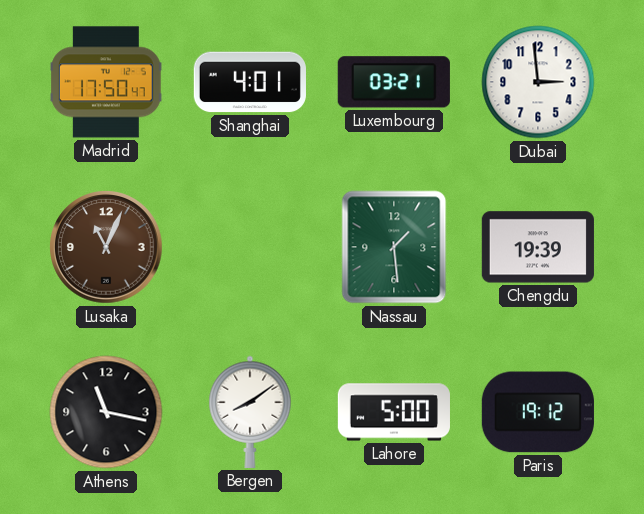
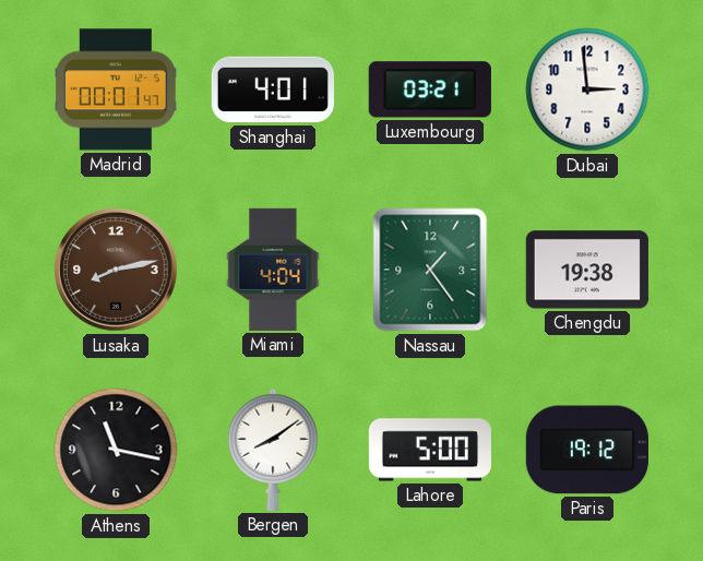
Madrid: 17:50 -> 00:01
Lusaka: 11:04 -> 8:13
Miami: none -> 4:04
Nassau: 1:29 -> 1:24
Chengdu: 19:39 -> 19:38
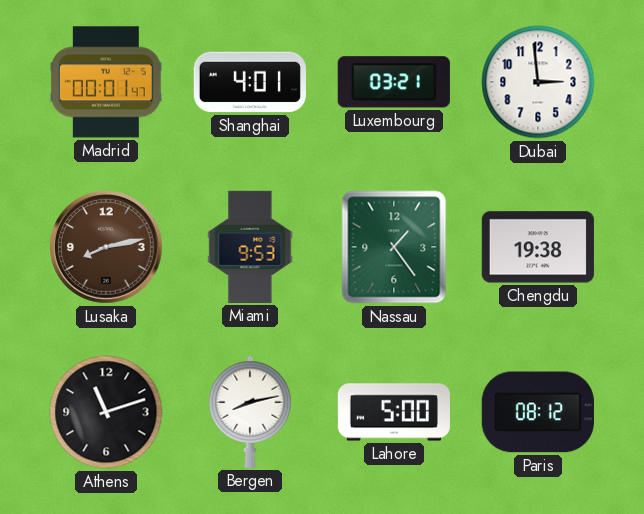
Miami: 4:04 -> 9:53
Athens: 11:17 -> 11:12
Bergen: 8:09 -> 8:13
Paris: 19:12 -> 08:12
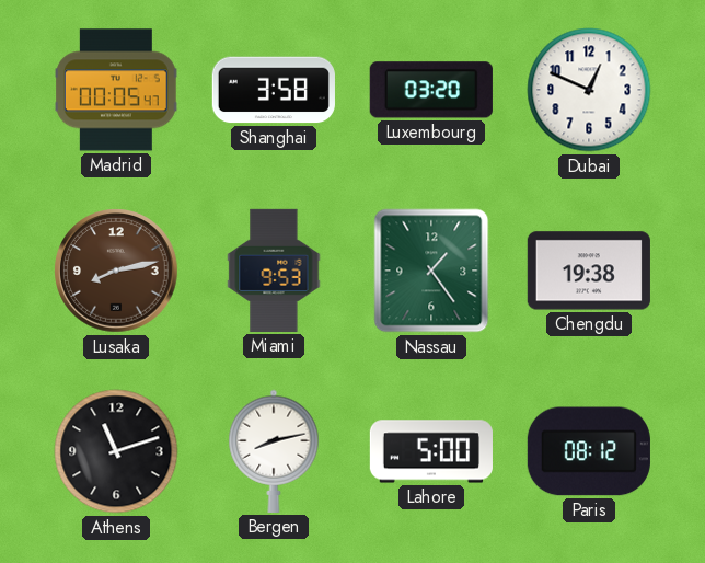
Madrid: 00:01 -> 00:05
Shanghai: 4:01 -> 3:58
Luxembourg: 03:21 -> 03:20
Dubai: 2:59 -> 12:49
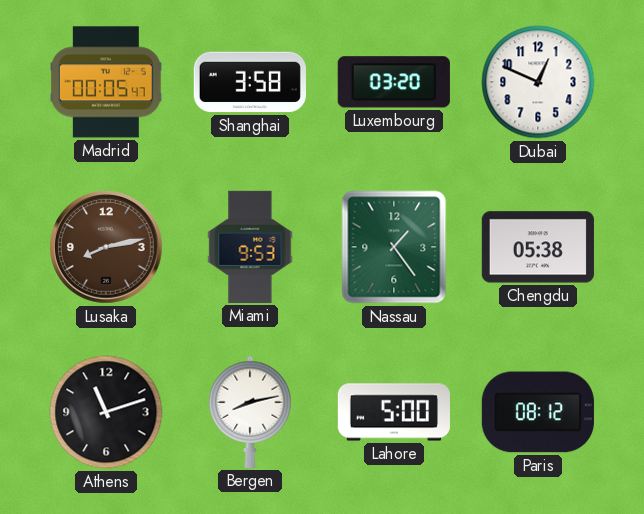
Chengdu: 19:38 -> 05:38
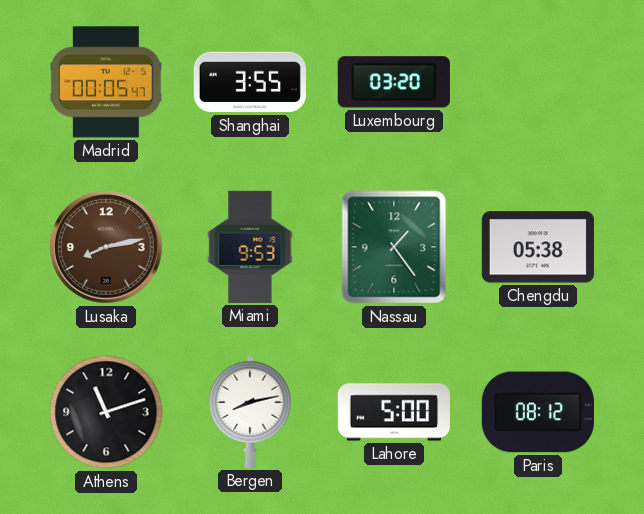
Shanghai: 3:58 -> 3:55
Dubai: 12:49 -> none
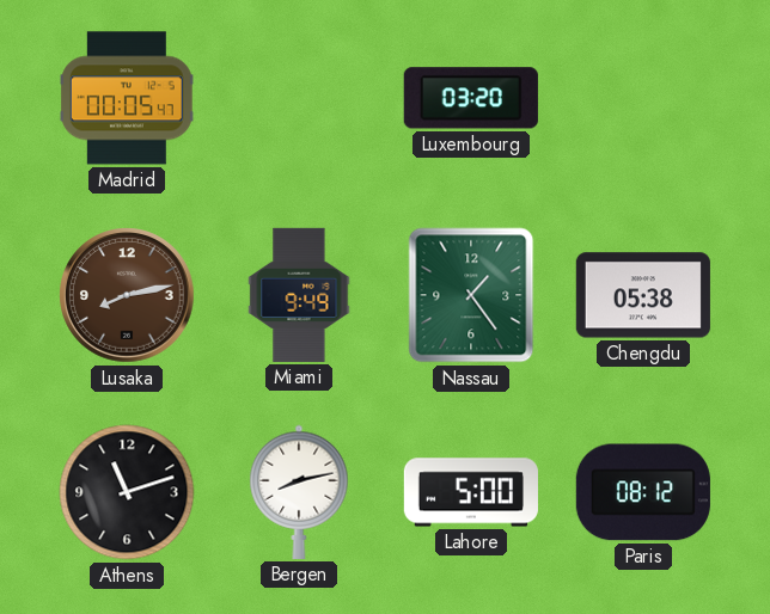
Shanghai: 3:55 -> none
Miami: 9:53 -> 9:49
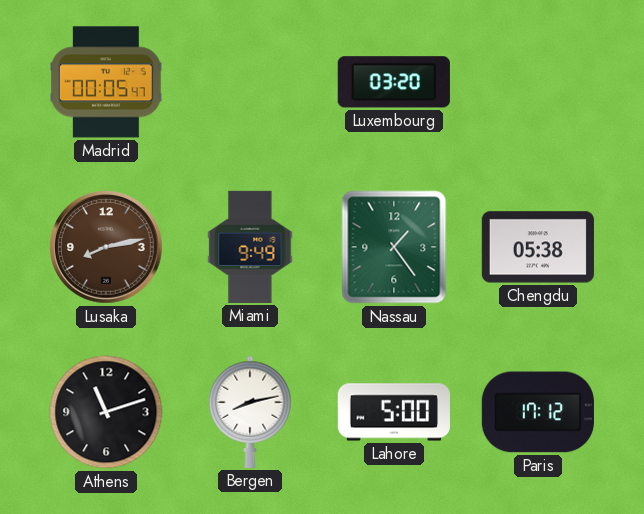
Paris: 08:12 -> 17:12
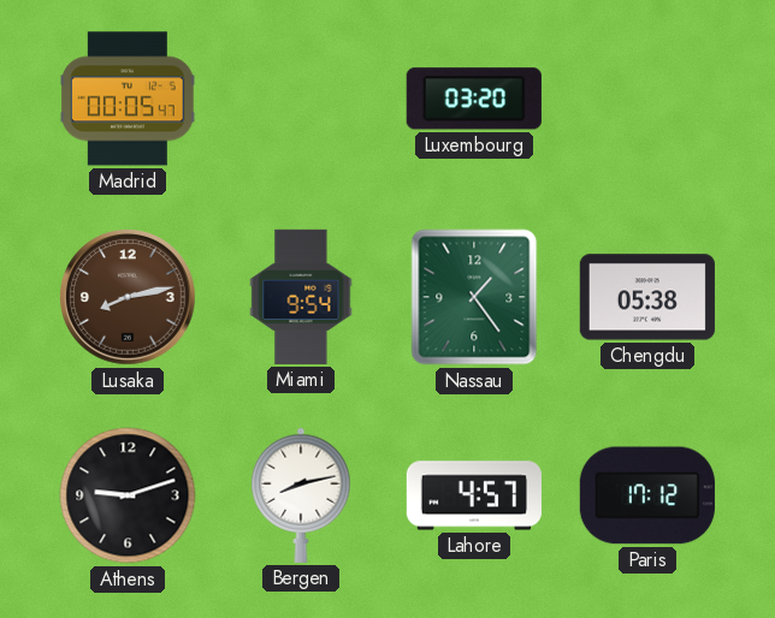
Miami: 9:49 -> 9:54
Athens: 11:12 -> 9:12
Lahore: 5:00 -> 4:57
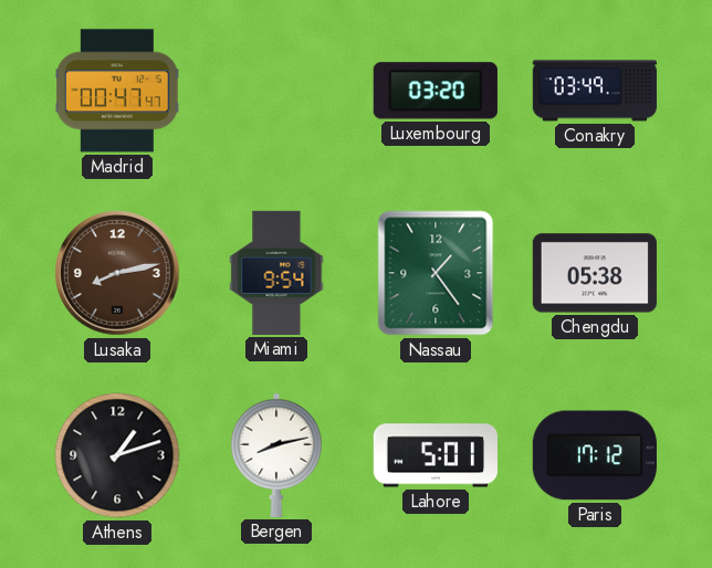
Madrid: 00:05 -> 00:47
Conakry: none -> 03:49
Athens: 9:12 -> 1:12
Lahore: 4:57 -> 5:01
